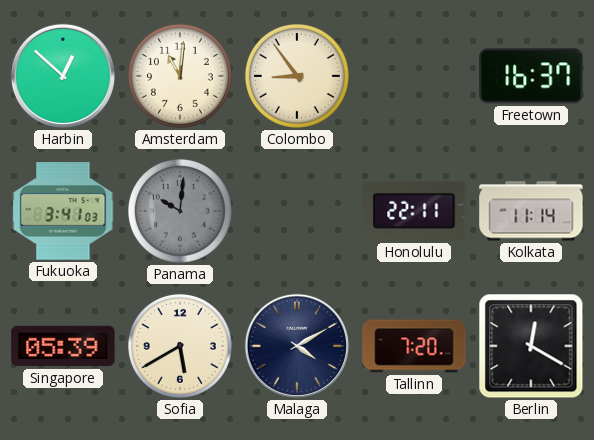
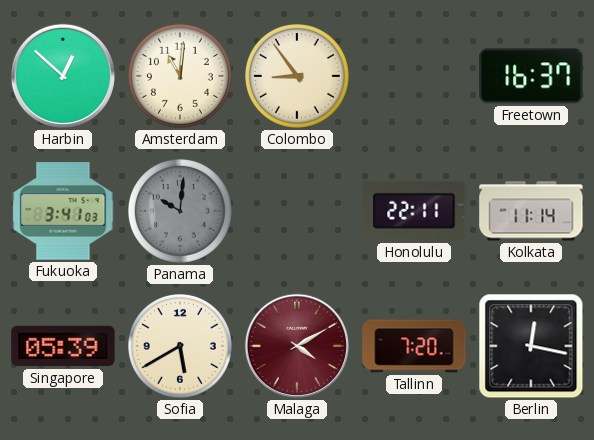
Malaga dial: navy -> burgundy
Berlin: 12:20 -> 12:17
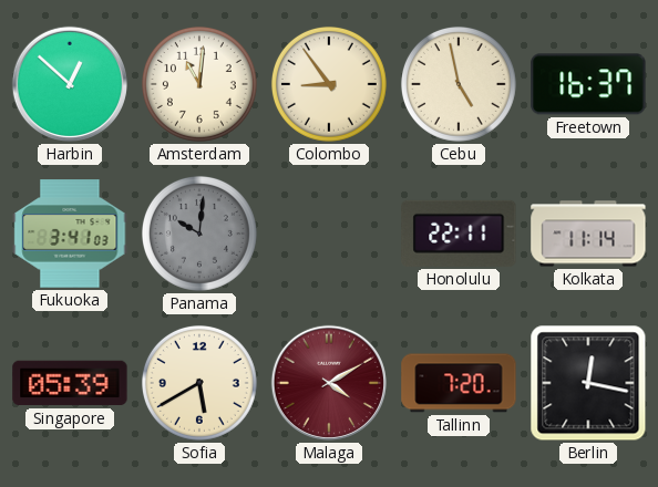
Cebu: none -> 4:58
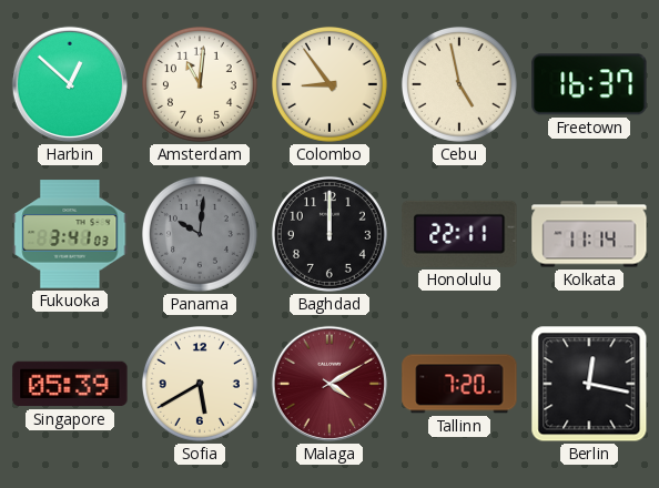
Baghdad: none -> 12:00
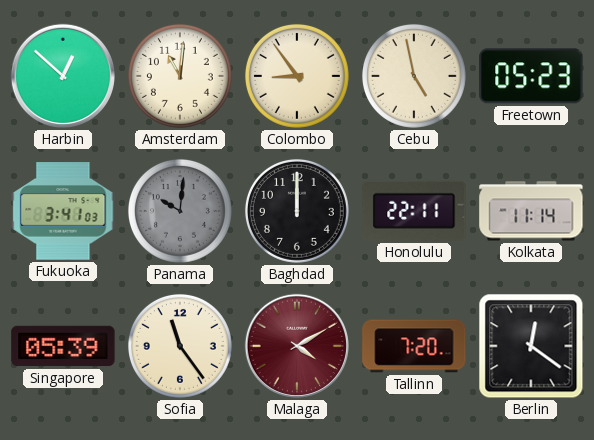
Freetown: 16:37 -> 05:23
Sofia: 5:40 -> 11:24
Berlin: 12:17 -> 12:21
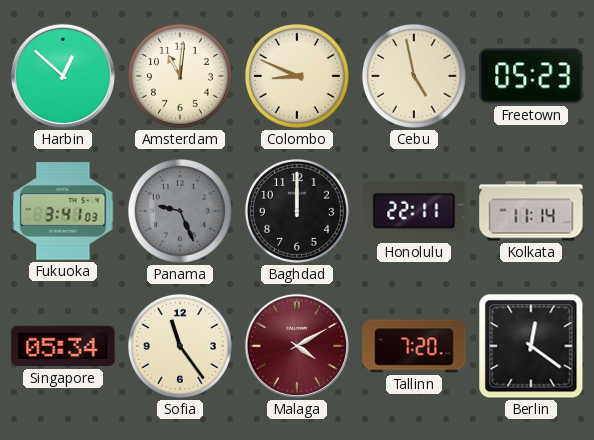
Colombo: 8:54 -> 8:49
Panama: 10:01 -> 9:26
Singapore: 05:39 -> 05:34
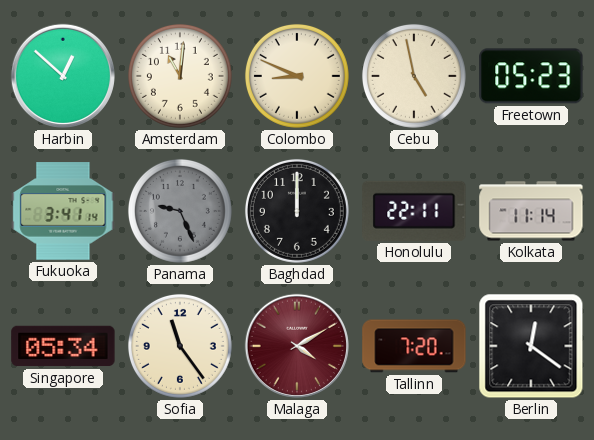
Fukuoka: 3:41:03 -> 3:41:14
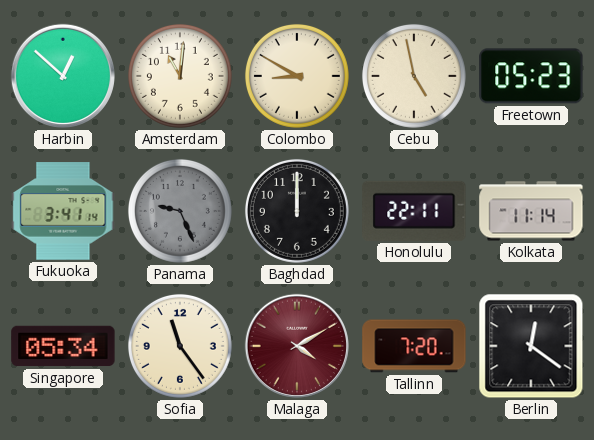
Colombo: 8:49 -> 8:50
